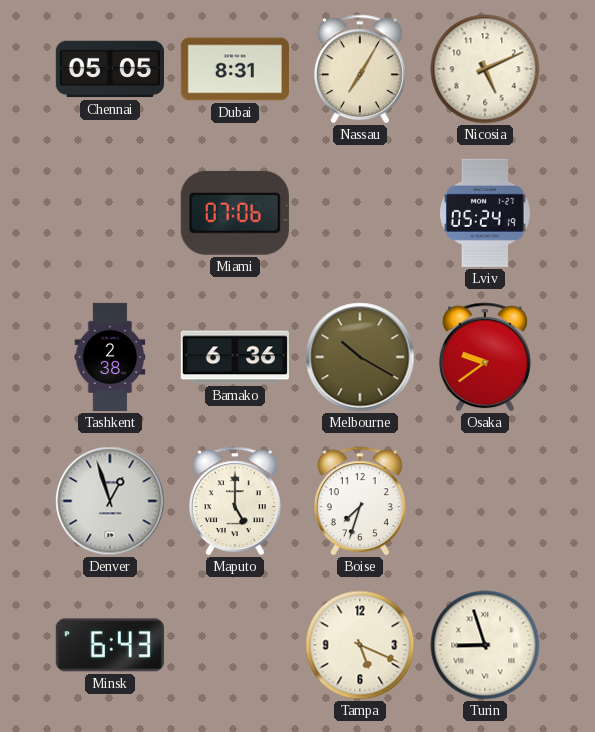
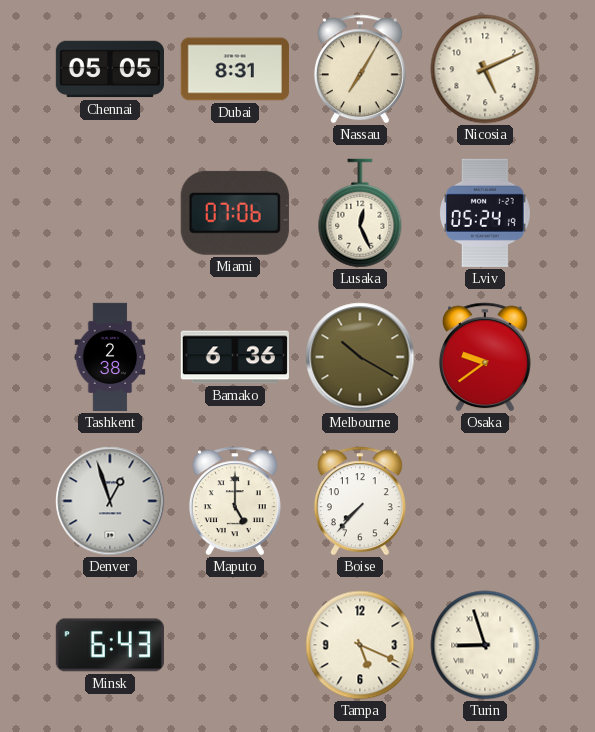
Lusaka: none -> 12:26
Boise: 7:33 -> 7:37
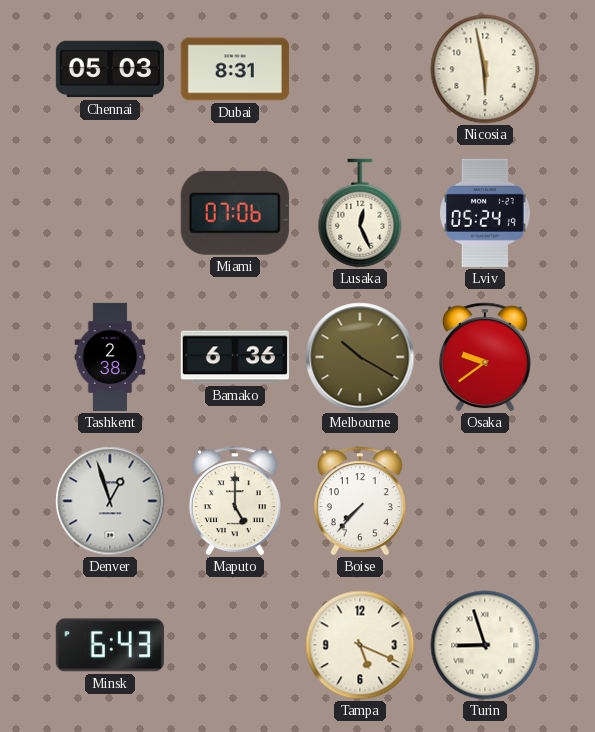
Chennai: 05:05 -> 05:03
Nassau: 7:05 -> none
Nicosia: 5:11 -> 5:58
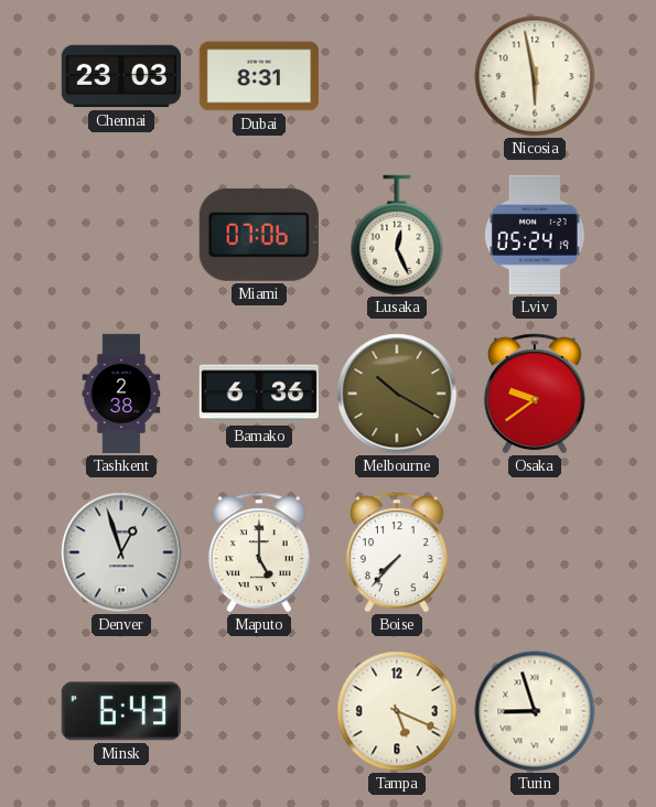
Chennai: 05:03 -> 23:03
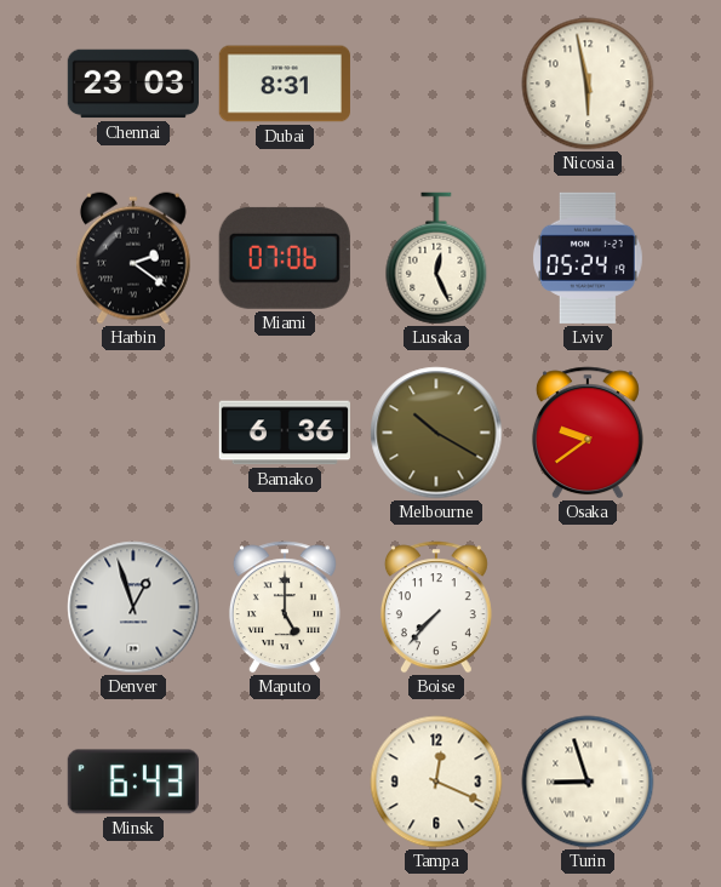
Harbin: none -> 2:21
Tashkent: 2:38 -> none
Tampa: 5:19 -> 12:19
